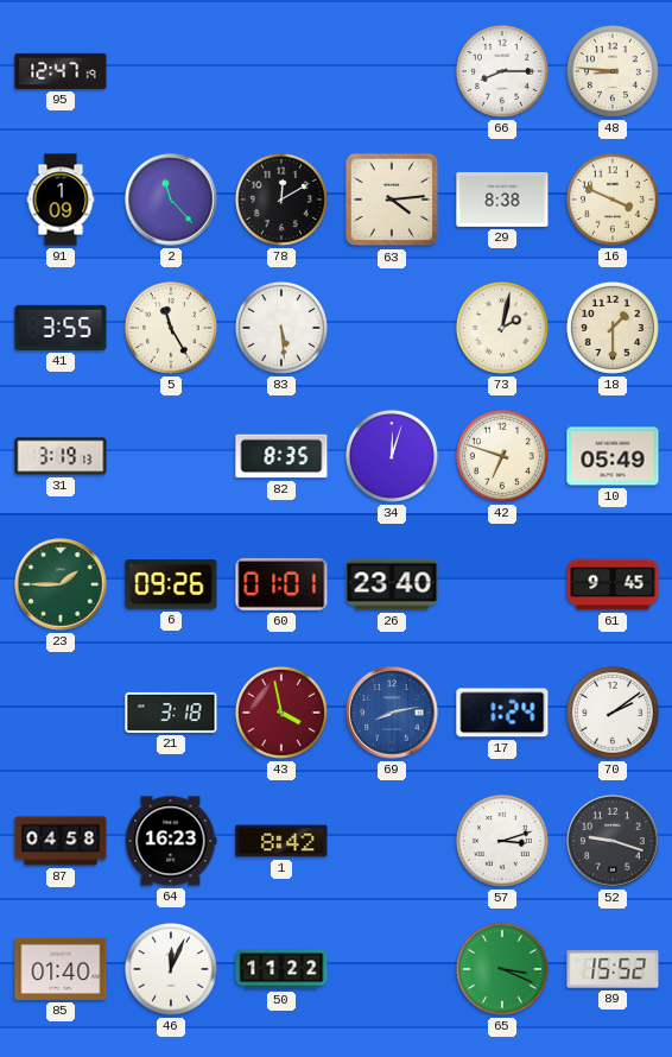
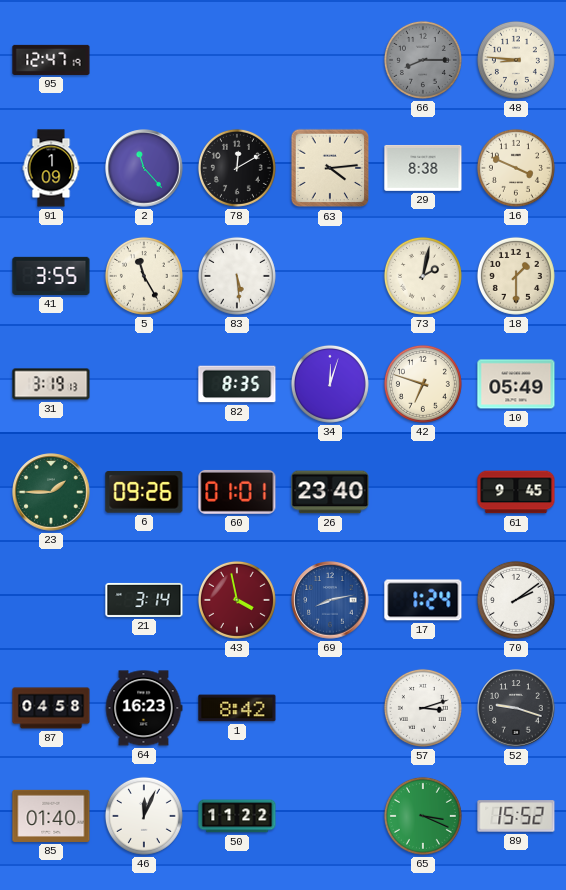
66 dial: white -> grey
21: 3:18 -> 3:14
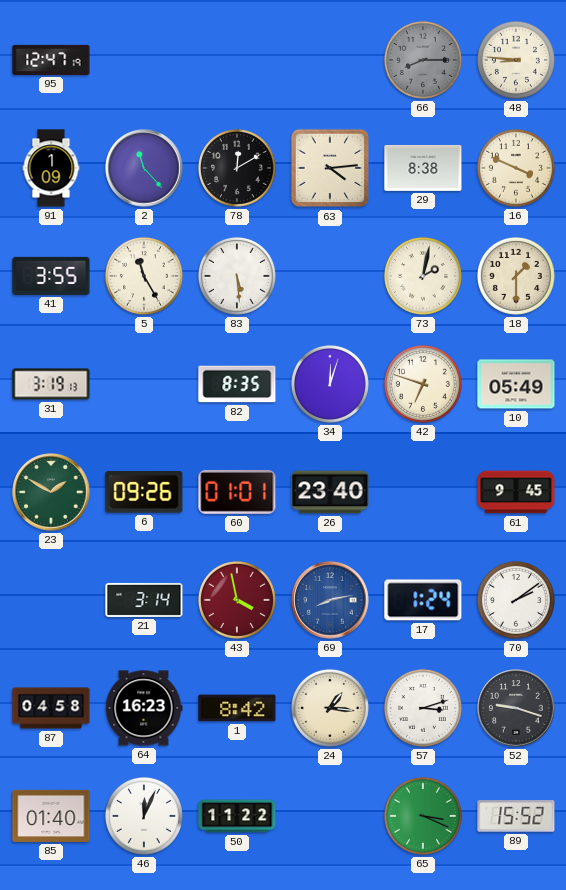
23: 1:45 -> 1:50
24: none -> 1:16
